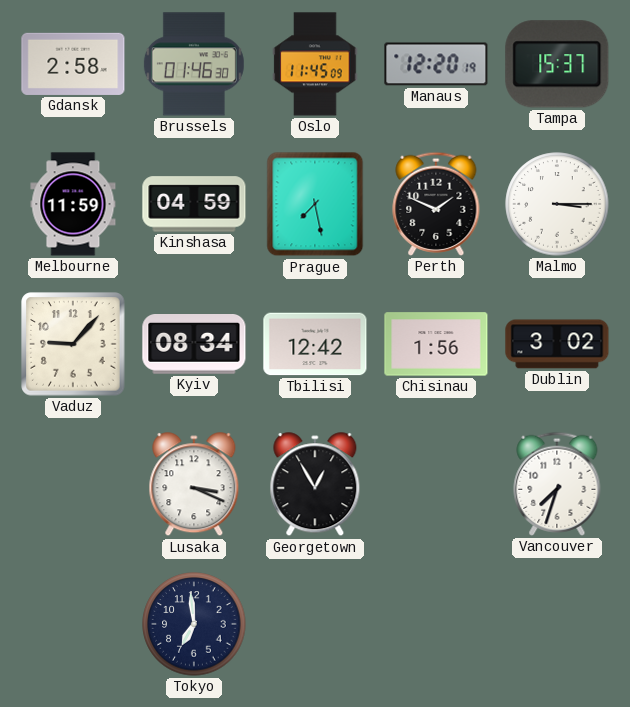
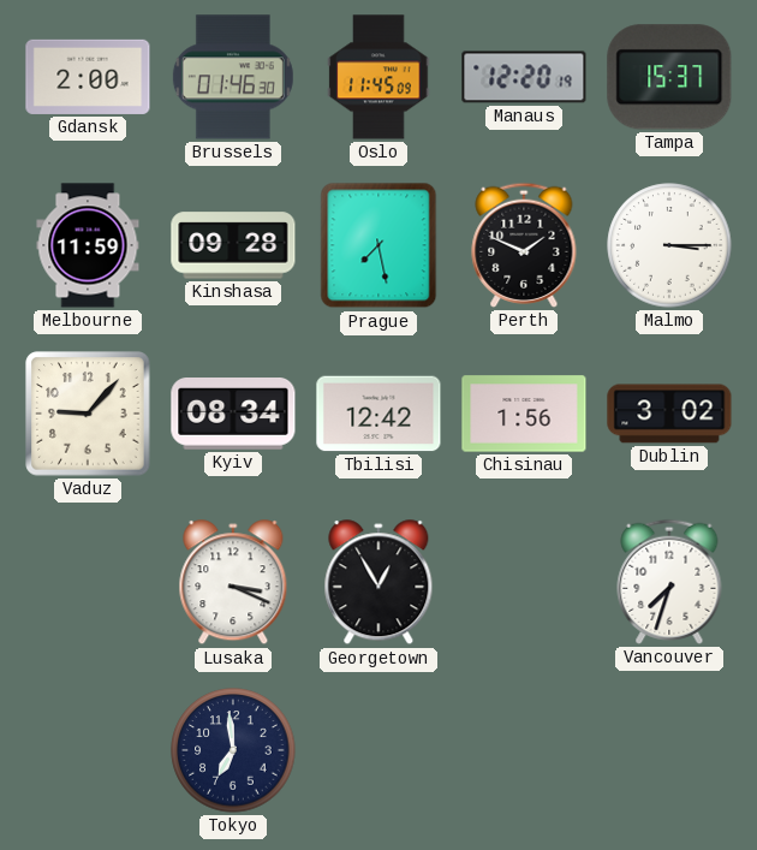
Gdansk: 2:58 -> 2:00
Kinshasa: 04:59 -> 09:28
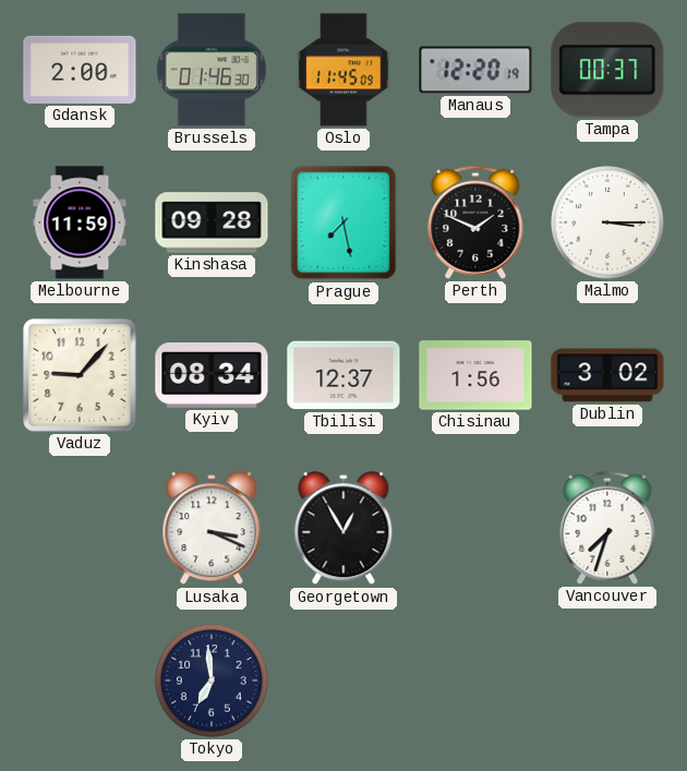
Tampa: 15:37 -> 00:37
Tbilisi: 12:42 -> 12:37
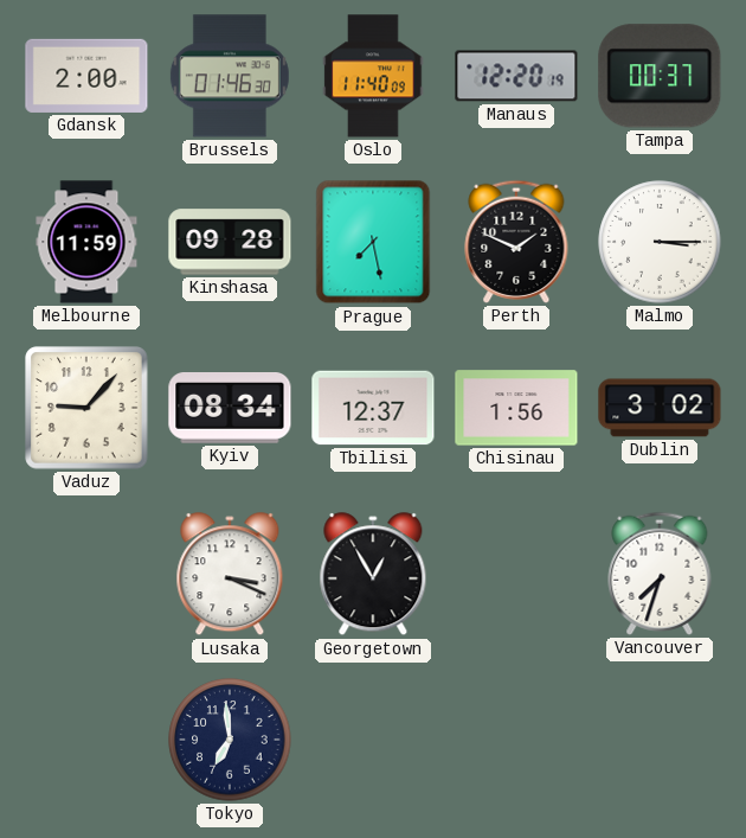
Oslo: 11:45 -> 11:40
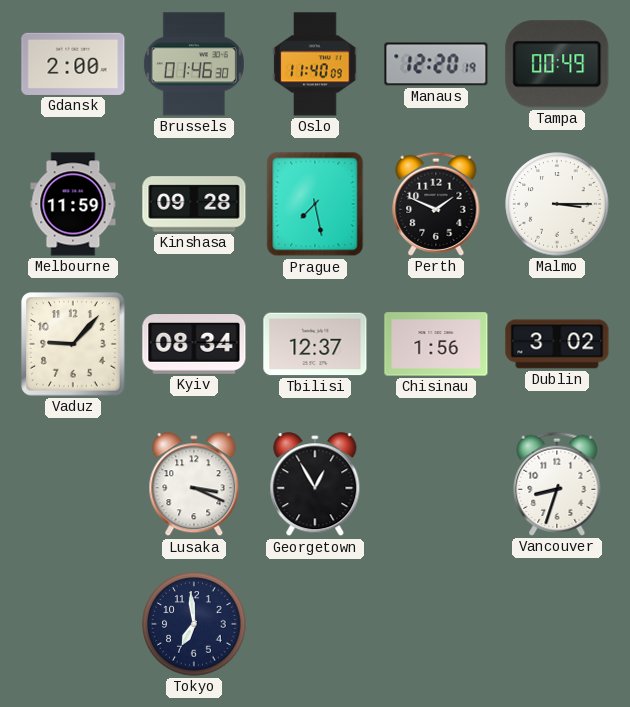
Tampa: 00:37 -> 00:49
Vancouver: 7:33 -> 8:33
